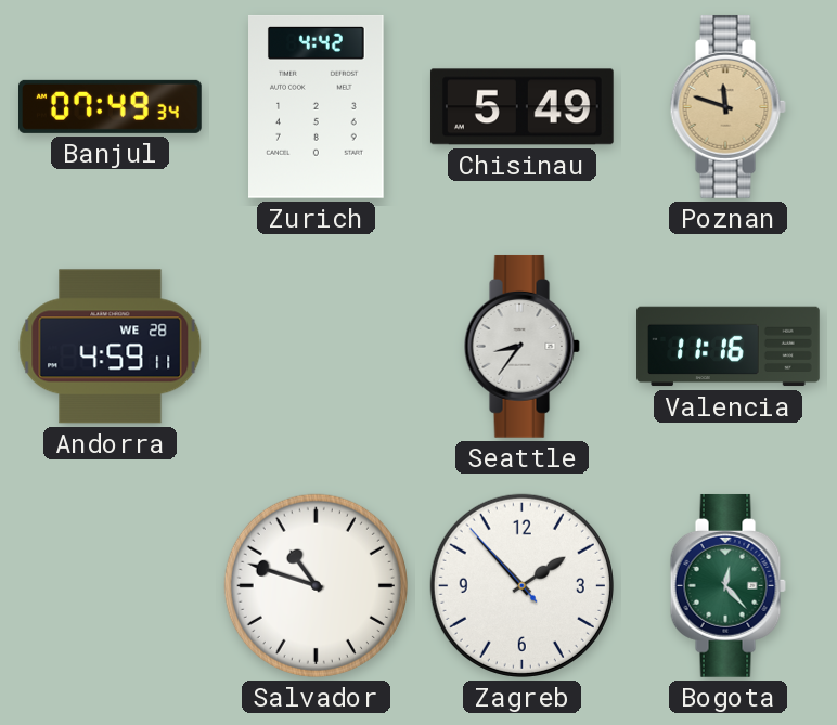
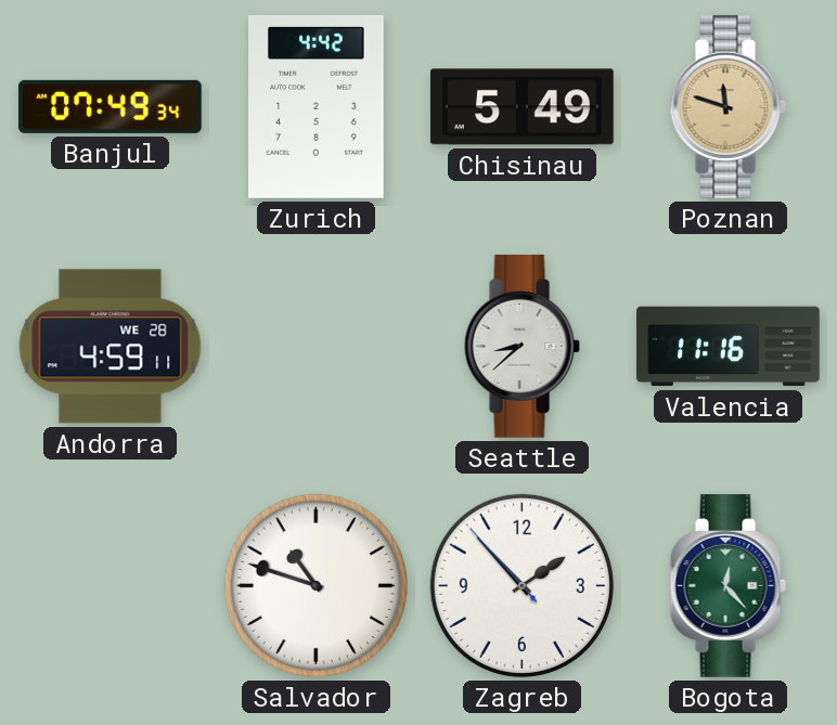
Seattle: 8:36 -> 8:38
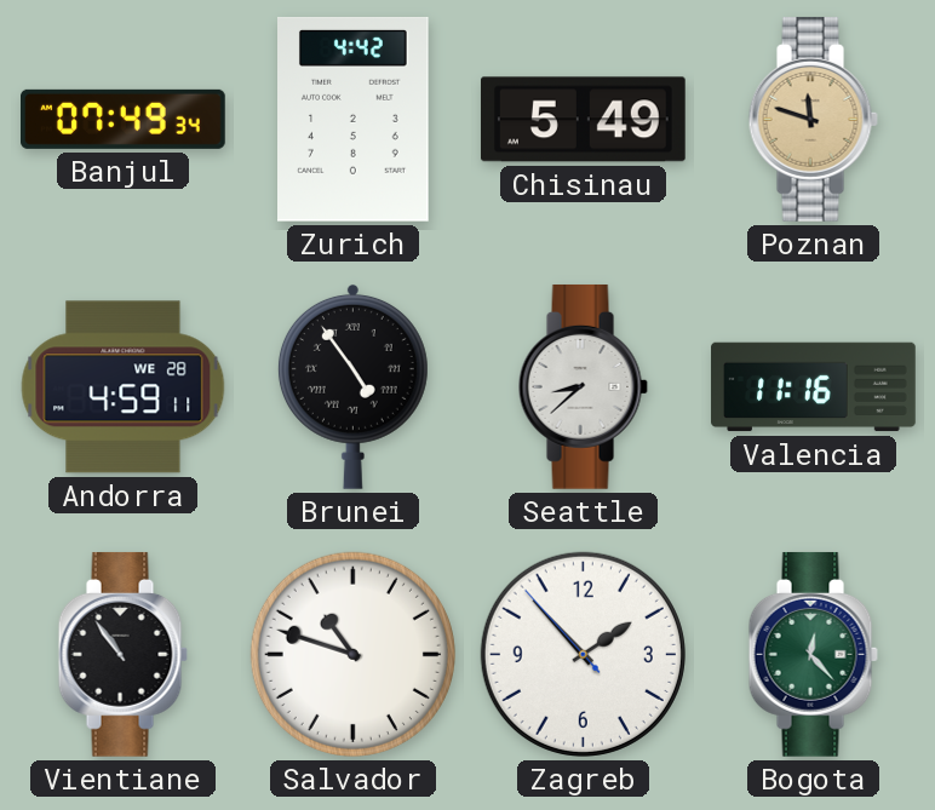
Brunei: none -> 4:54
Vientiane: none -> 10:54
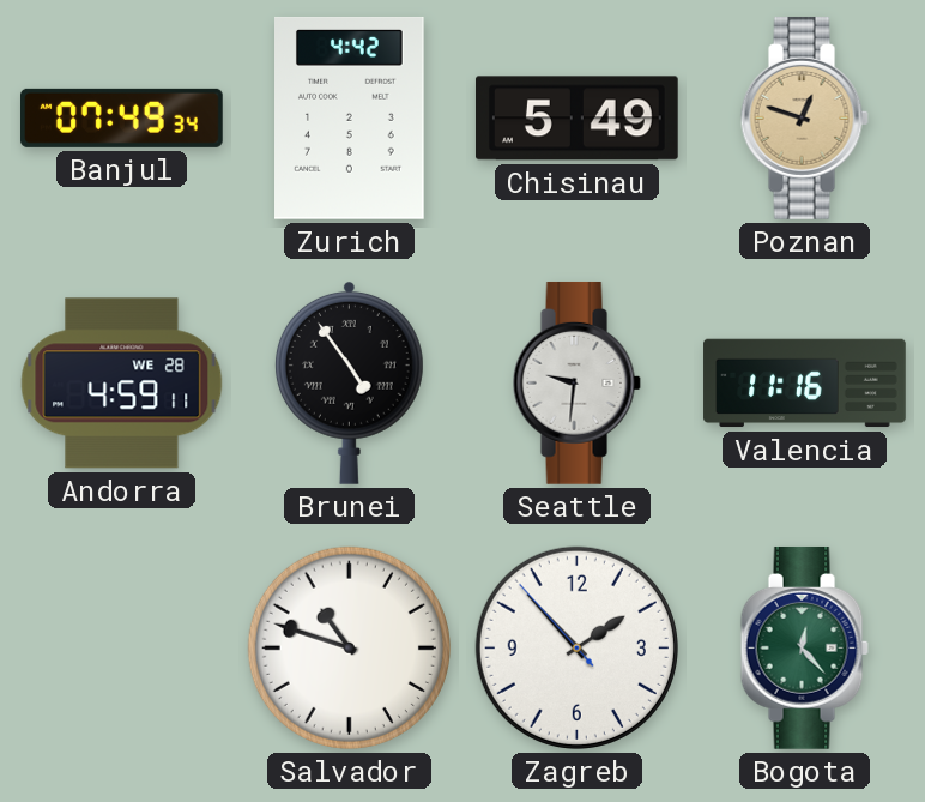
Poznan: 11:48 -> 12:48
Seattle: 8:38 -> 9:31
Vientiane: 10:54 -> none
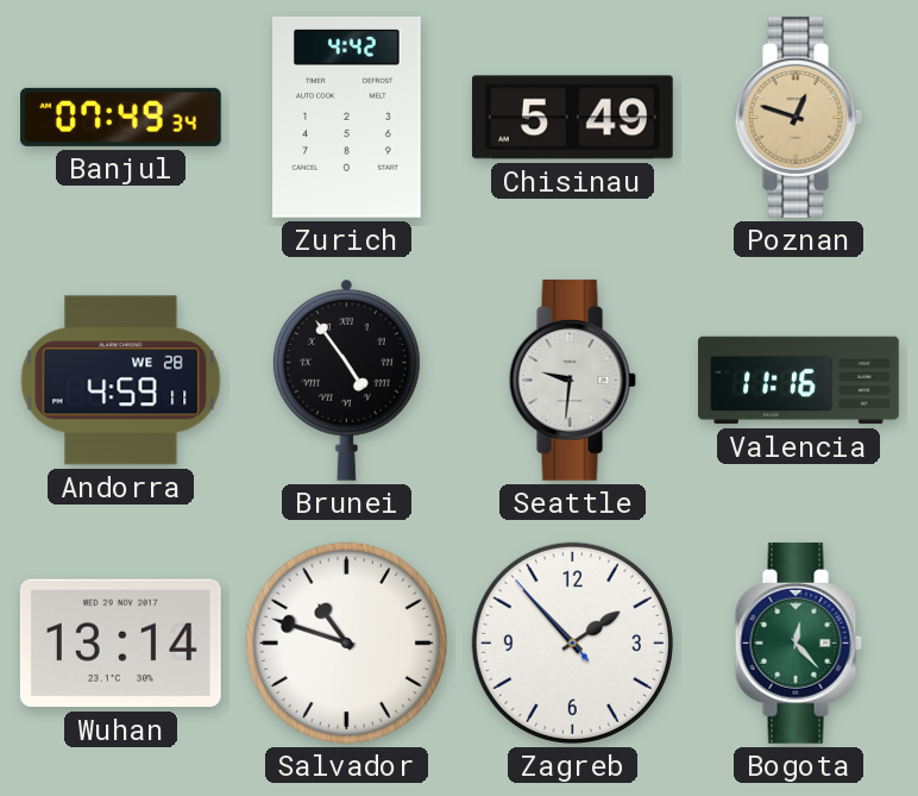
Wuhan: none -> 13:14
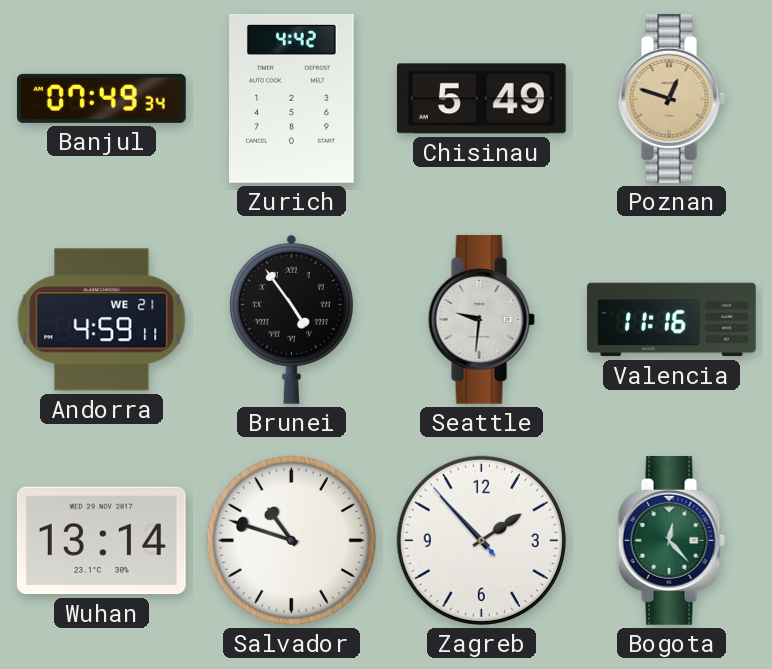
Andorra date: WE 28 -> WE 21
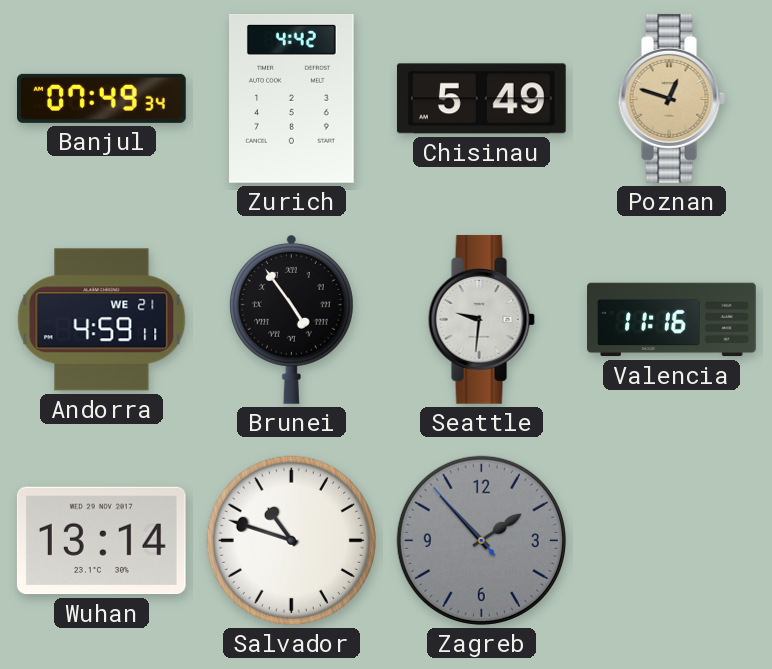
Zagreb dial: white -> grey
Bogota: 12:23 -> none
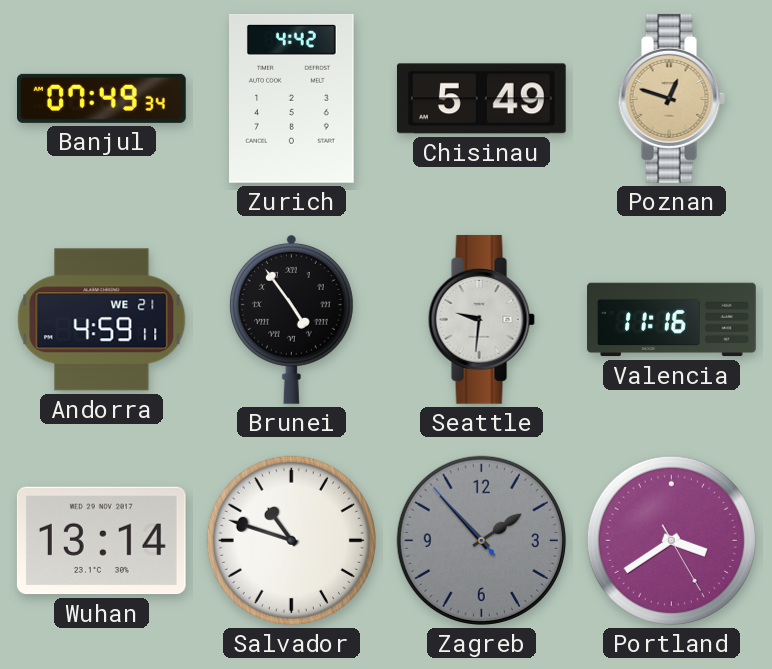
Portland: none -> 3:39
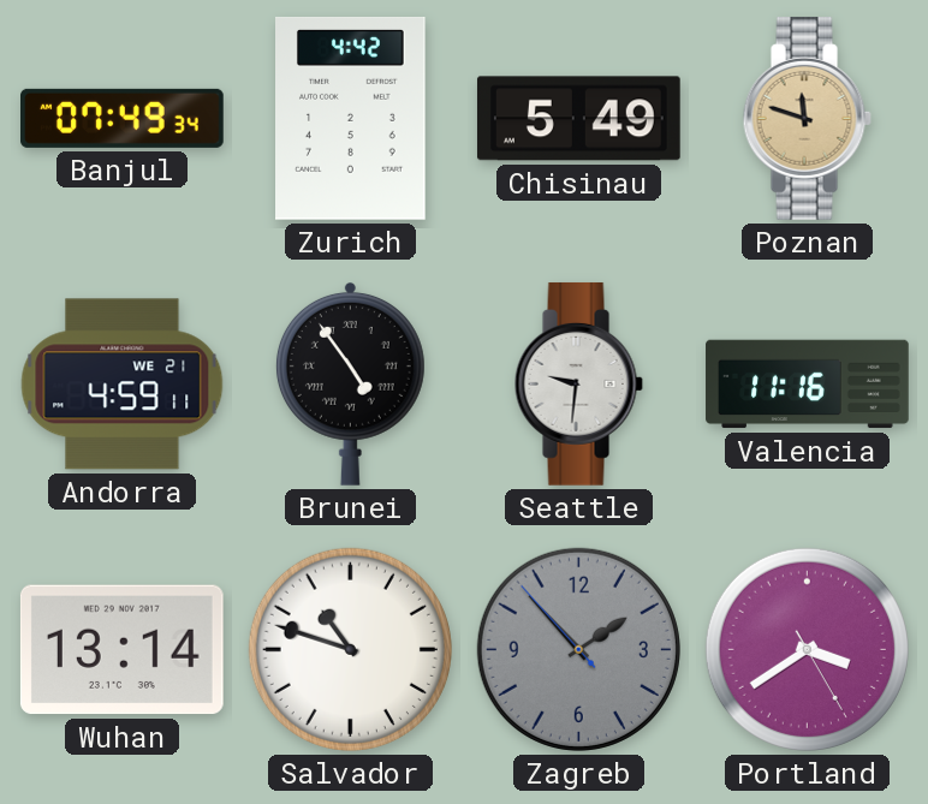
Poznan: 12:48 -> 11:48
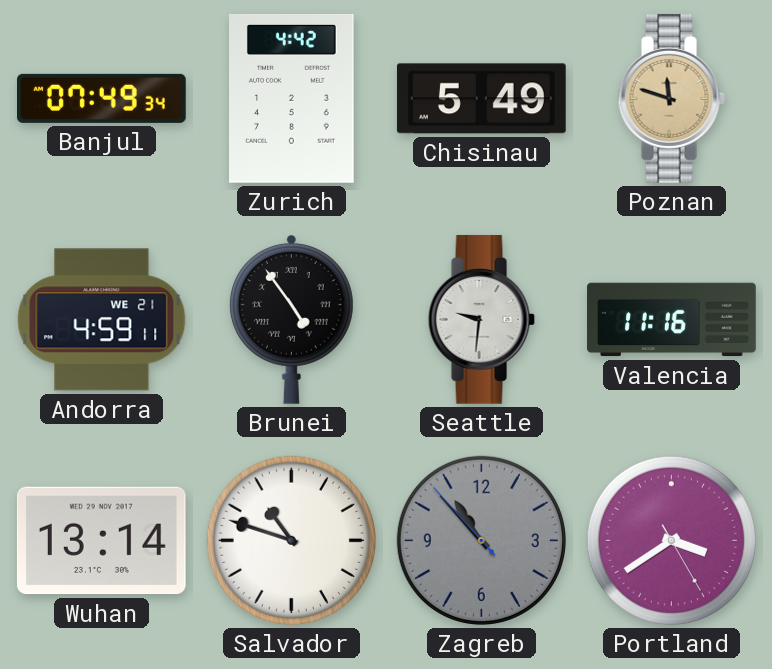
Zagreb: 1:52 -> 10:52
